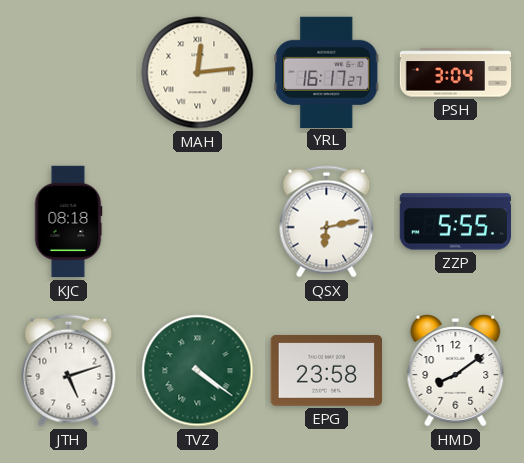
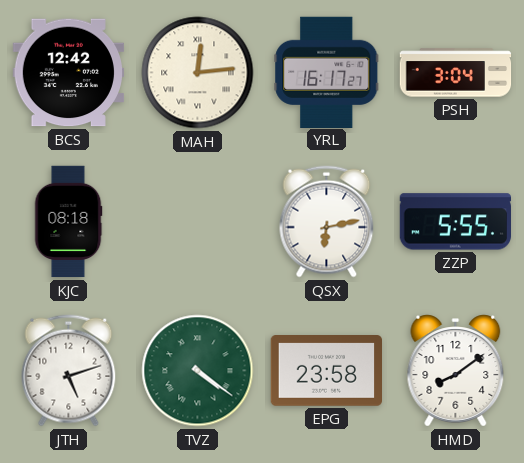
BCS: none -> 12:42
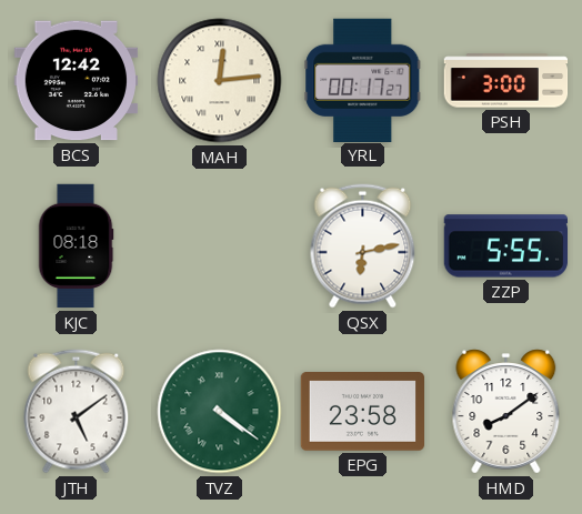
YRL: 16:17 -> 00:17
PSH: 3:04 -> 3:00
JTH: 5:12 -> 5:09
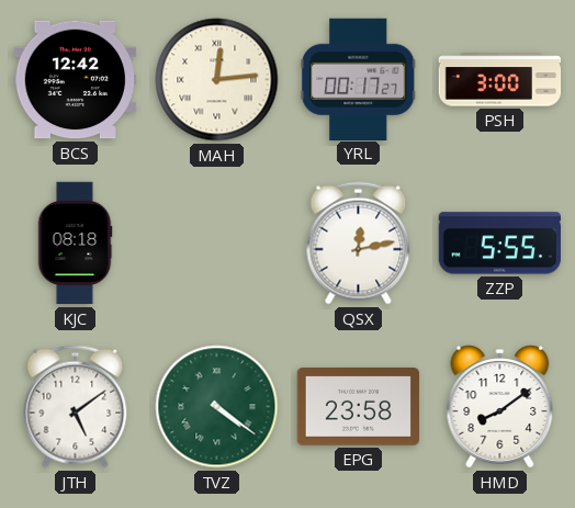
QSX: 6:13 -> 12:13
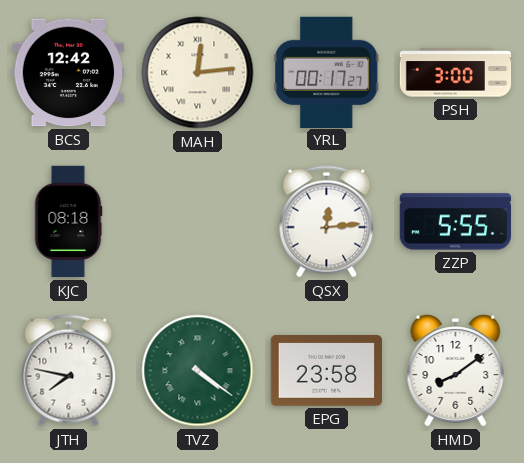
QSX: 12:13 -> 12:14
JTH: 5:09 -> 7:47
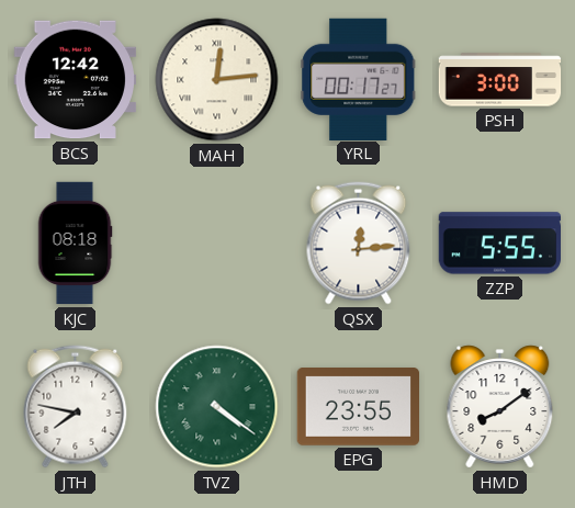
EPG: 23:58 -> 23:55
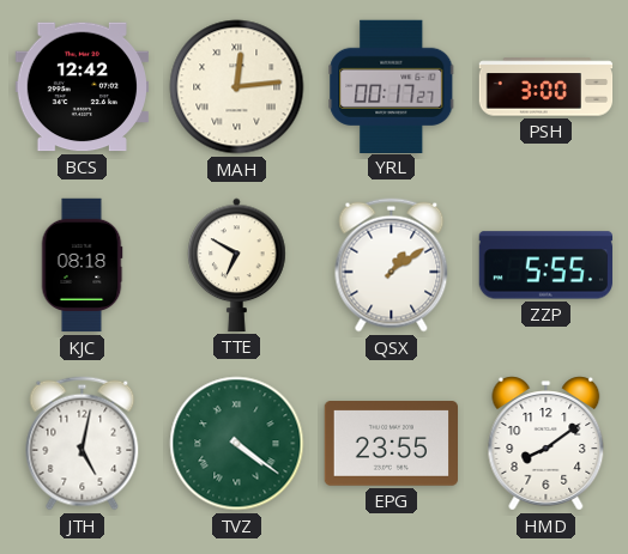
TTE: none -> 6:50
QSX: 12:14 -> 1:09
JTH: 7:47 -> 5:02
